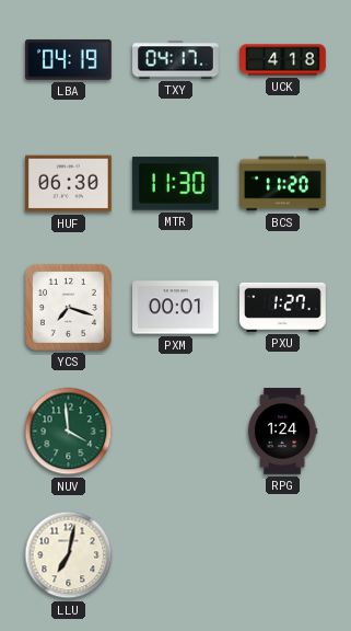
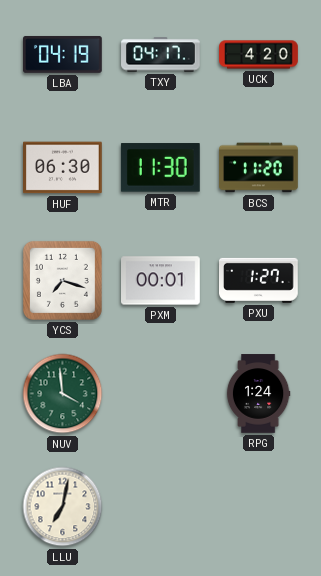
UCK: 4:18 -> 4:20
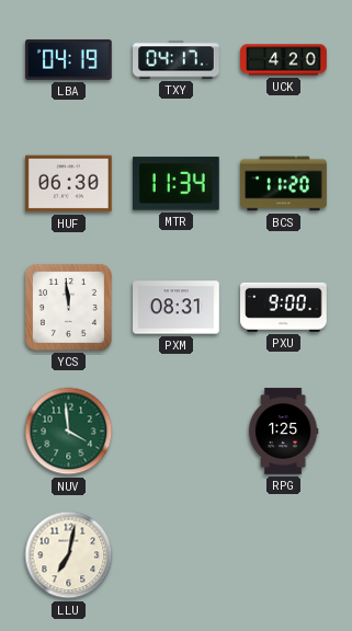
MTR: 11:30 -> 11:34
YCS: 7:18 -> 11:59
PXM: 00:01 -> 08:31
PXU: 1:27 -> 9:00
RPG: 1:24 -> 1:25
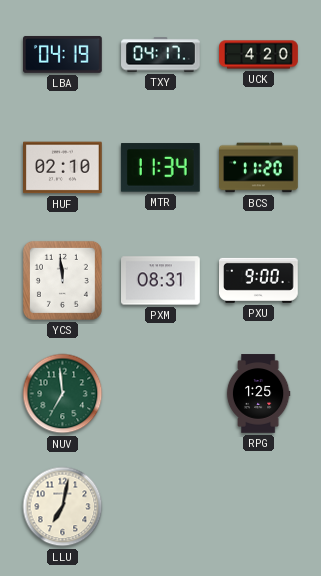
HUF: 06:30 -> 02:10
NUV: 3:59 -> 6:59
